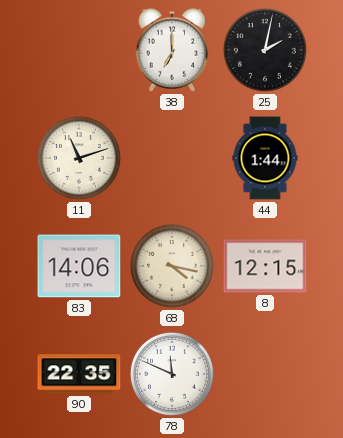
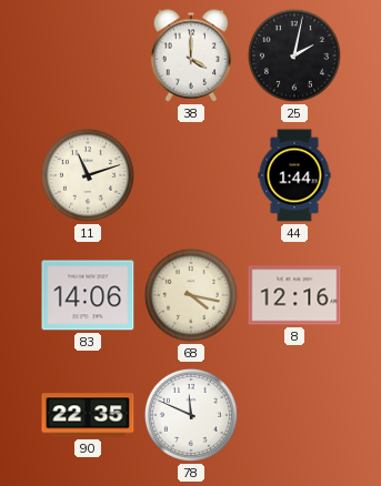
38: 7:00 -> 4:00
8: 12:15 -> 12:16
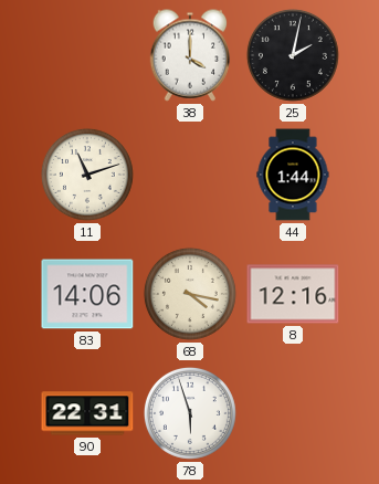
90: 22:35 -> 22:31
78: 11:49 -> 5:57
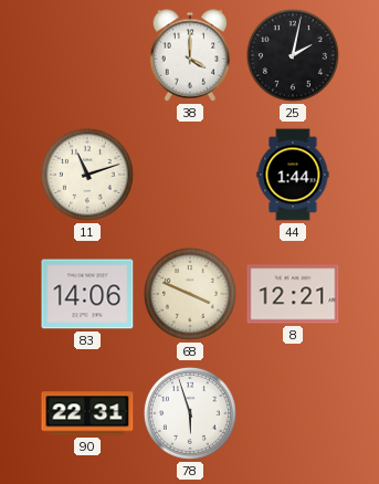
68: 4:17 -> 3:49
8: 12:16 -> 12:21
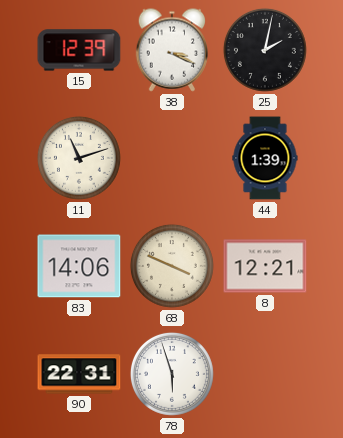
15: none -> 12:39
38: 4:00 -> 3:19
44: 1:44 -> 1:39
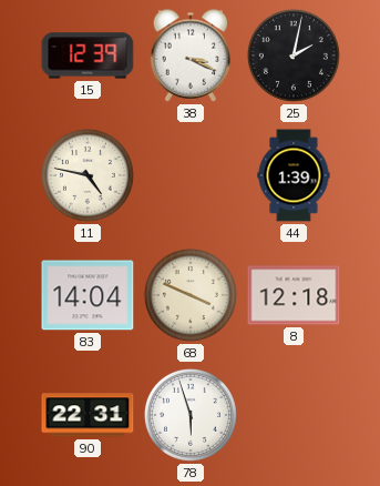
11: 11:12 -> 4:47
83: 14:06 -> 14:04
8: 12:21 -> 12:18
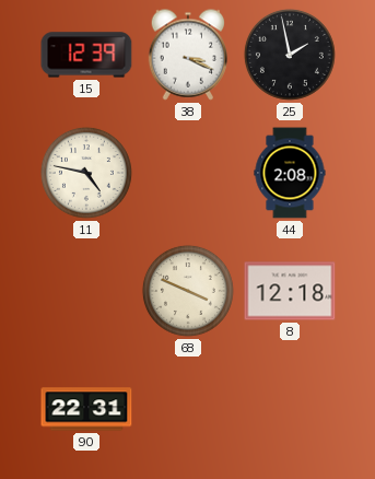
25: 2:02 -> 1:58
44: 1:39 -> 2:08
83: 14:04 -> none
78: 5:57 -> none
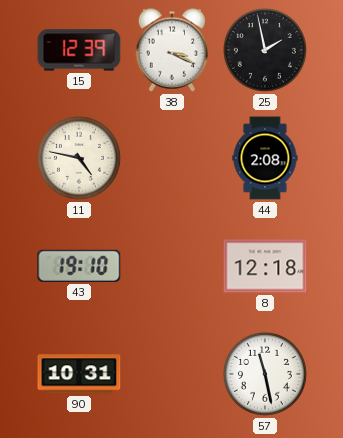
43: none -> 19:10
68: 3:49 -> none
90: 22:31 -> 10:31
57: none -> 11:28
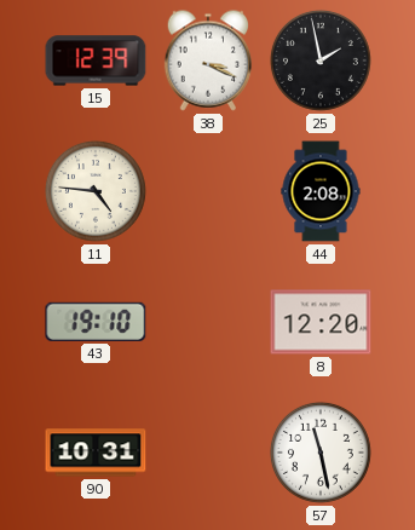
11: 4:47 -> 4:46
8: 12:18 -> 12:20
